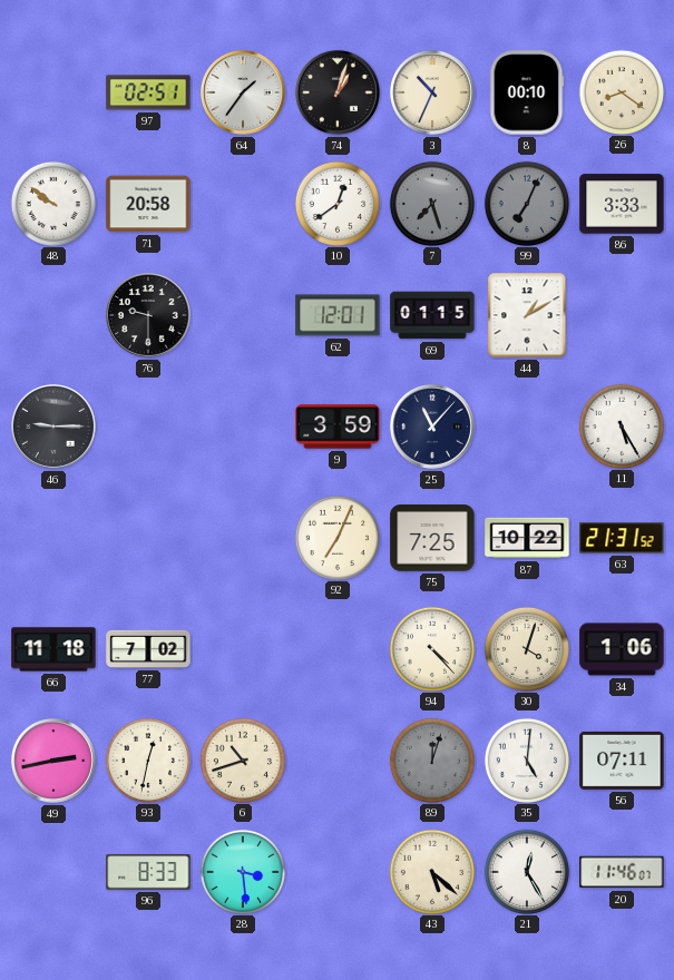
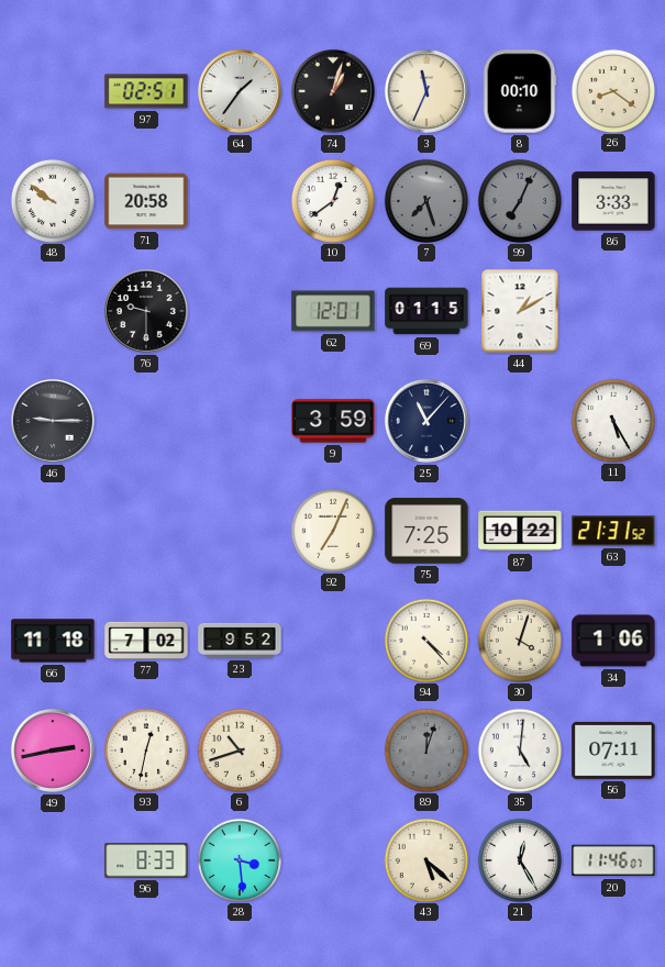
3: 10:34 -> 11:34
23: none -> 9:52
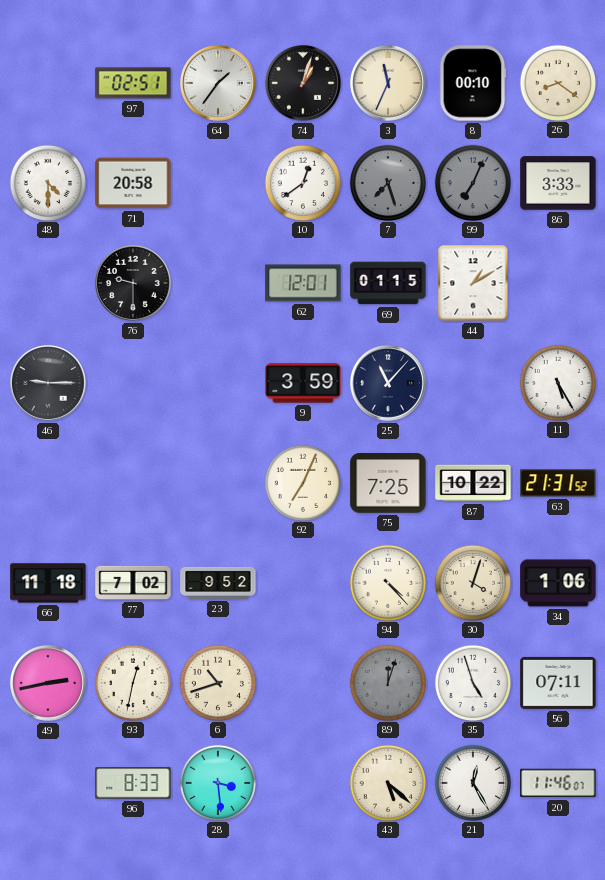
48: 9:51 -> 4:30
35: 5:01 -> 4:57
